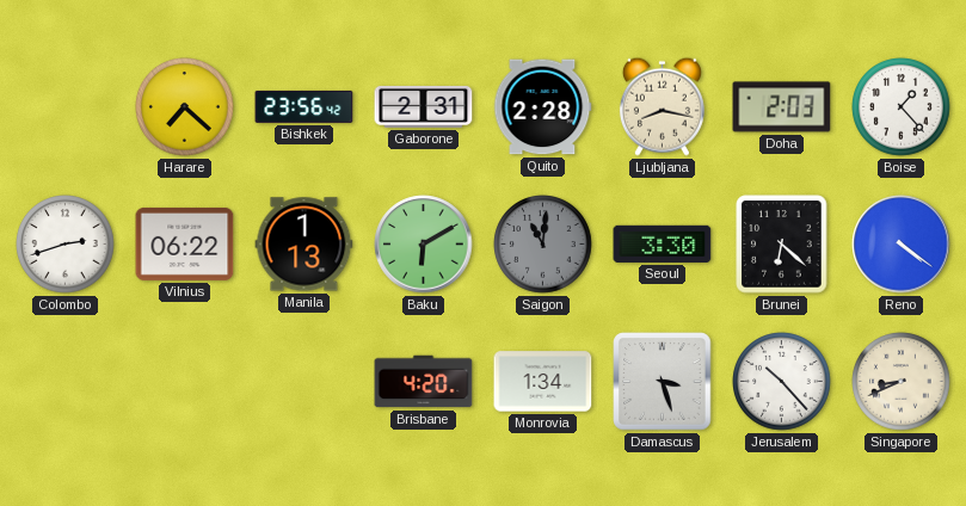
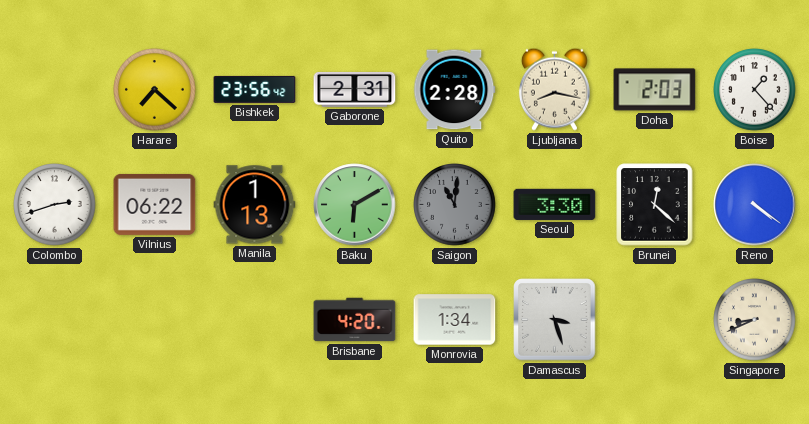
Brunei: 6:22 -> 12:22
Jerusalem: 10:23 -> none
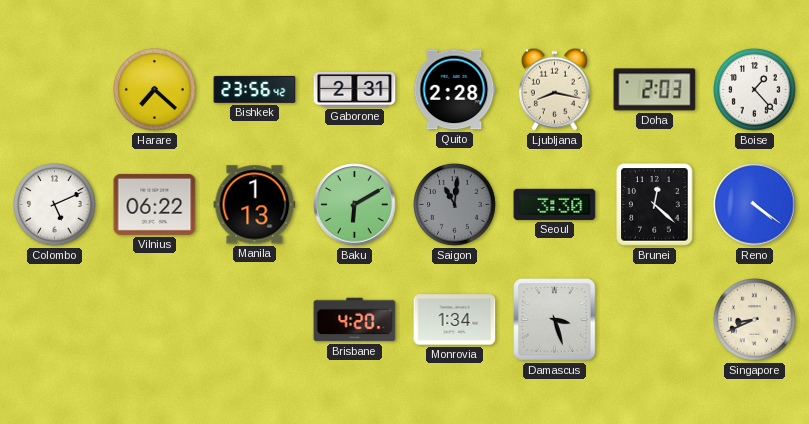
Colombo: 2:42 -> 5:11
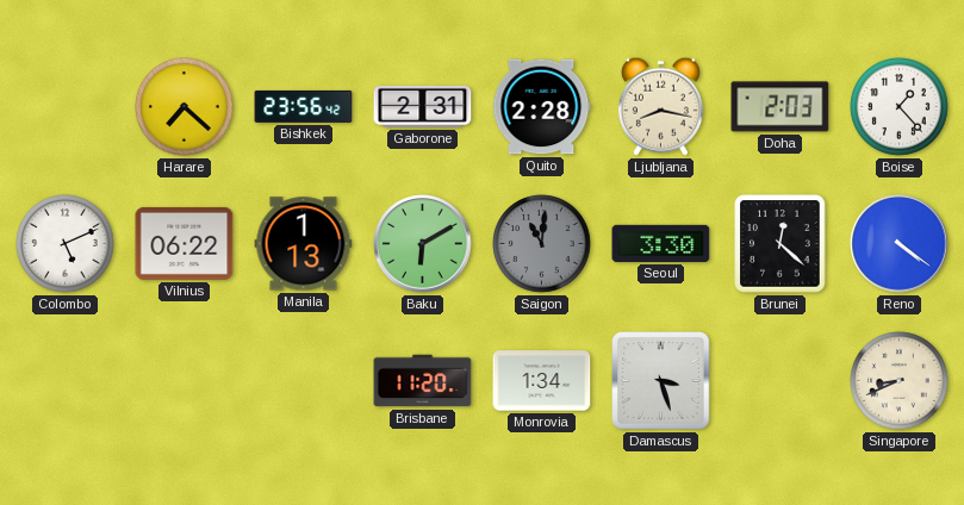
Brisbane: 4:20 -> 11:20
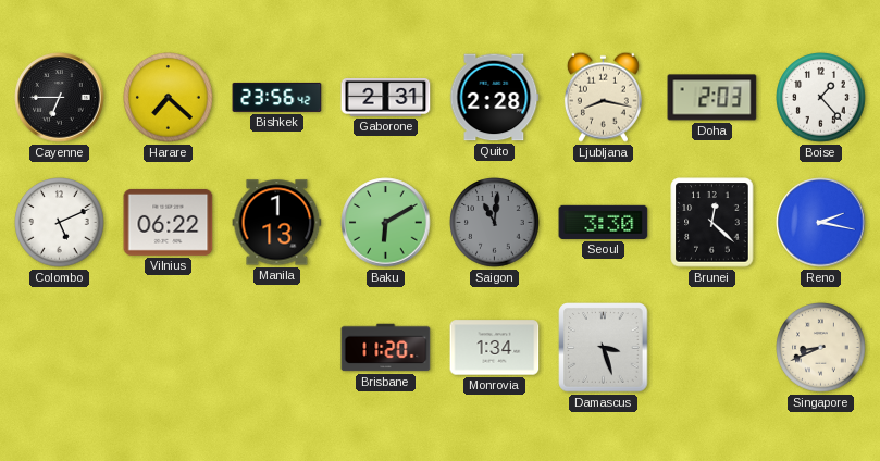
Cayenne: none -> 6:45
Reno: 4:21 -> 2:17
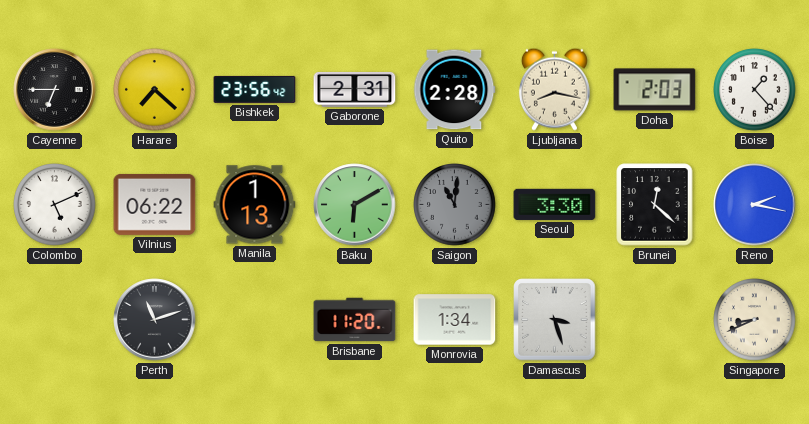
Perth: none -> 11:12
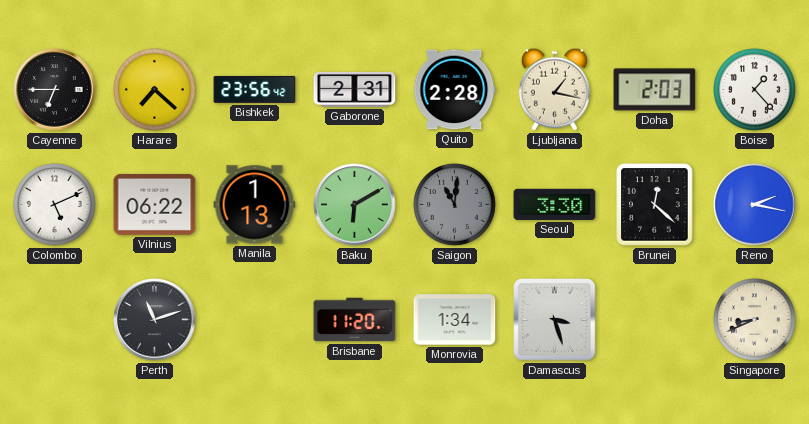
Ljubljana: 8:17 -> 1:17
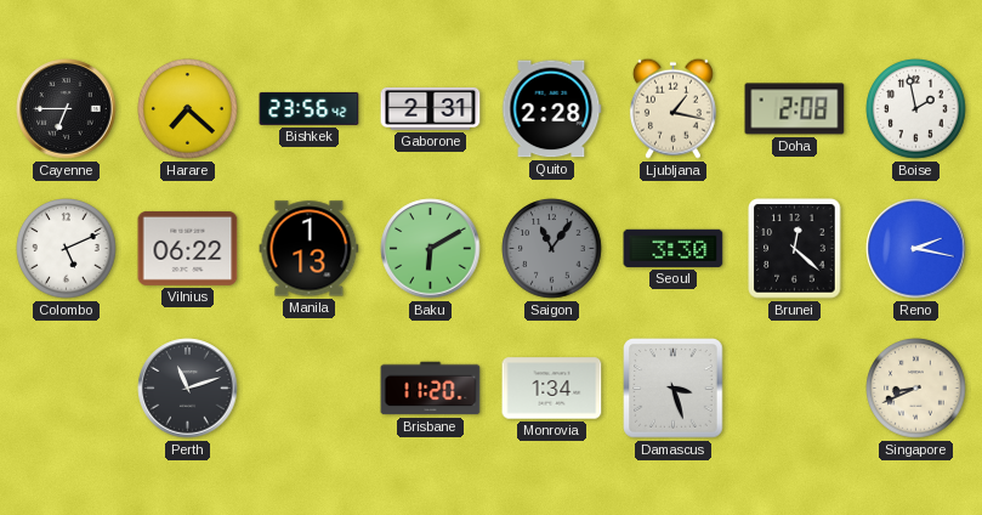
Doha: 2:03 -> 2:08
Boise: 1:23 -> 1:58
Saigon: 11:01 -> 11:06
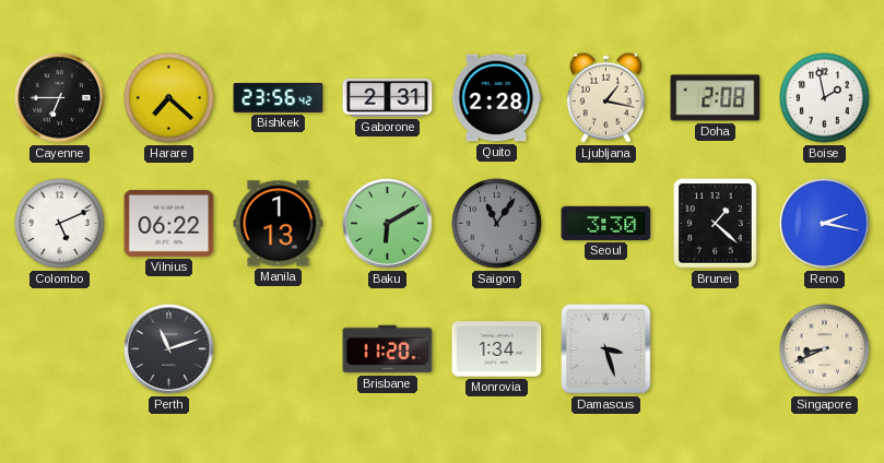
Brunei: 12:22 -> 1:22
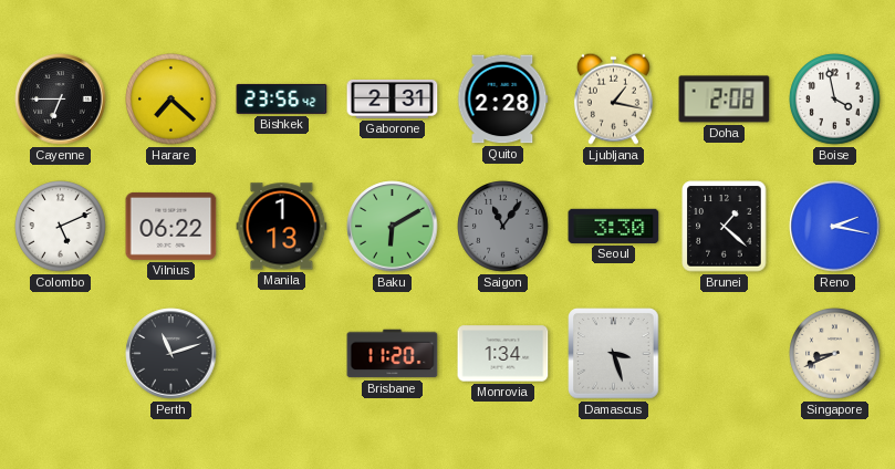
Boise: 1:58 -> 3:58
